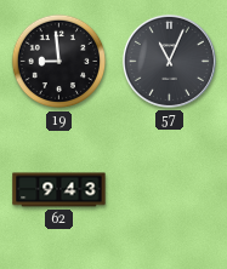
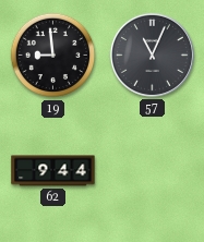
62: 9:43 -> 9:44
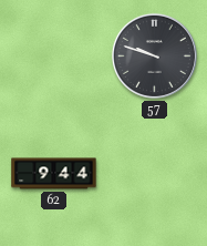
19: 8:59 -> none
57: 11:04 -> 9:48
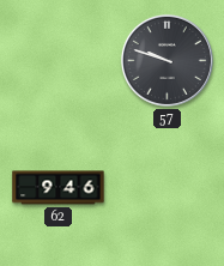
62: 9:44 -> 9:46
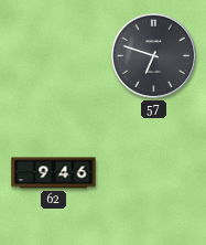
57: 9:48 -> 6:48
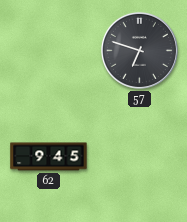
62: 9:46 -> 9:45
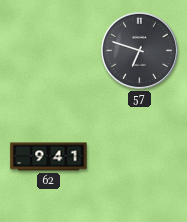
62: 9:45 -> 9:41
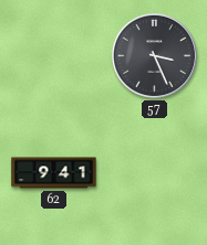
57: 6:48 -> 3:26
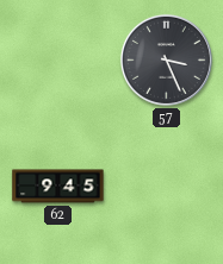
62: 9:41 -> 9:45
